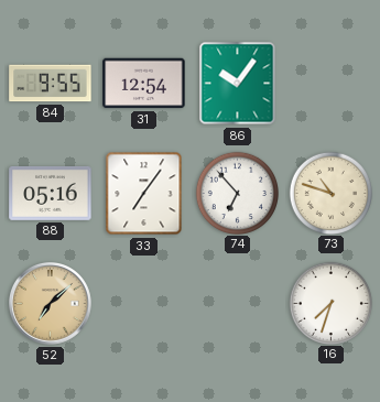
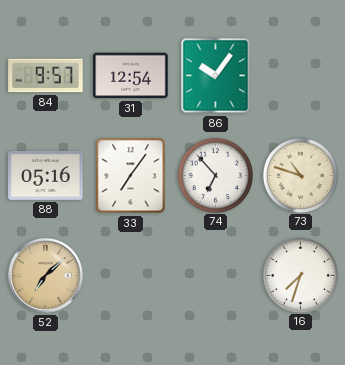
84: 9:55 -> 9:57
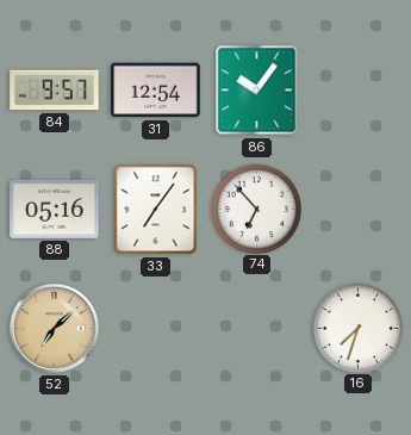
73: 10:48 -> none
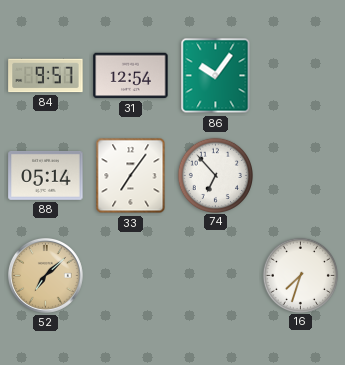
88: 05:16 -> 05:14
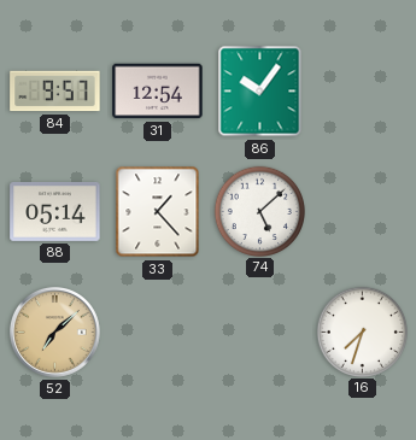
33: 7:06 -> 1:23
74: 6:53 -> 5:08
